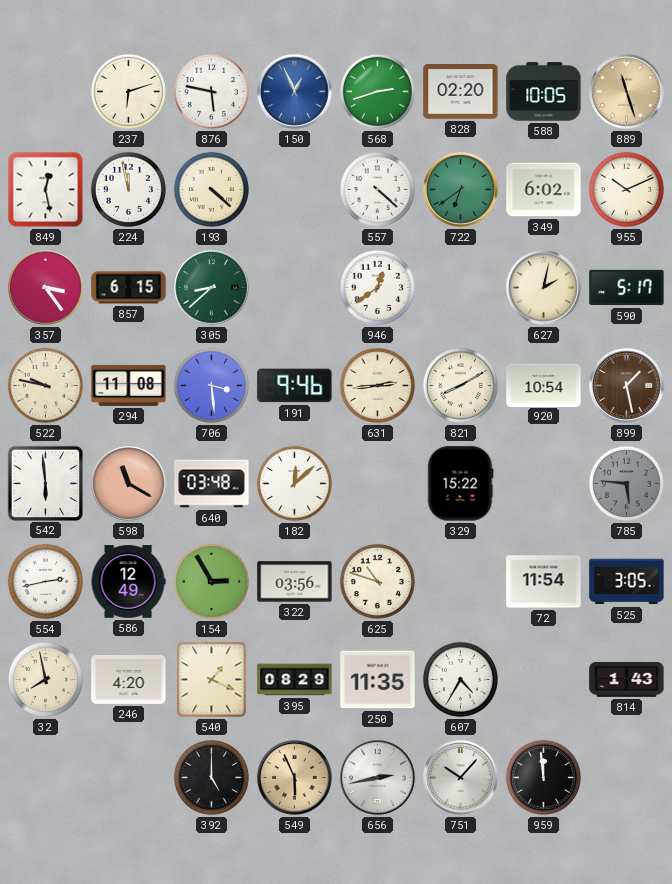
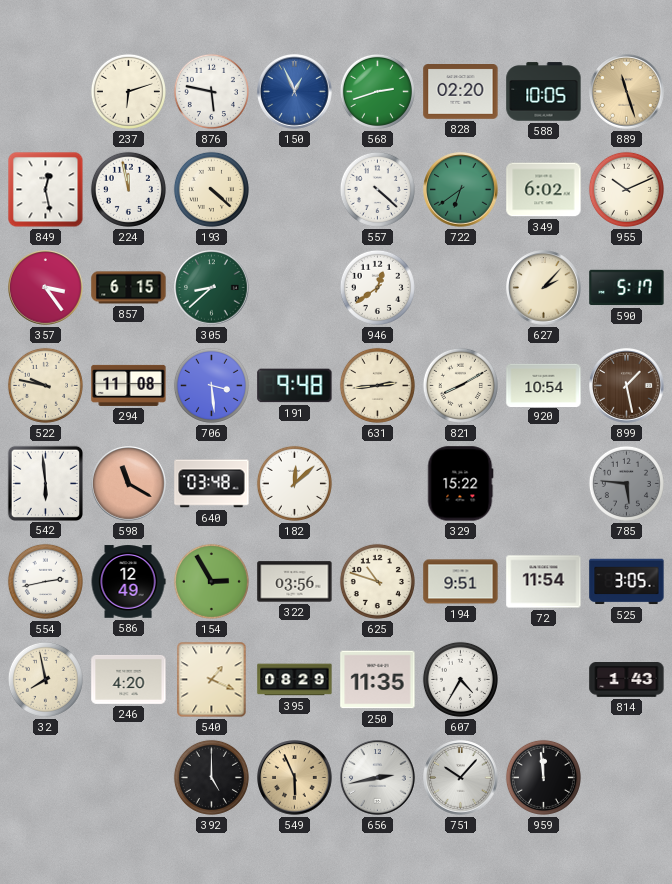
627: 2:02 -> 2:07
191: 9:46 -> 9:48
194: none -> 9:51
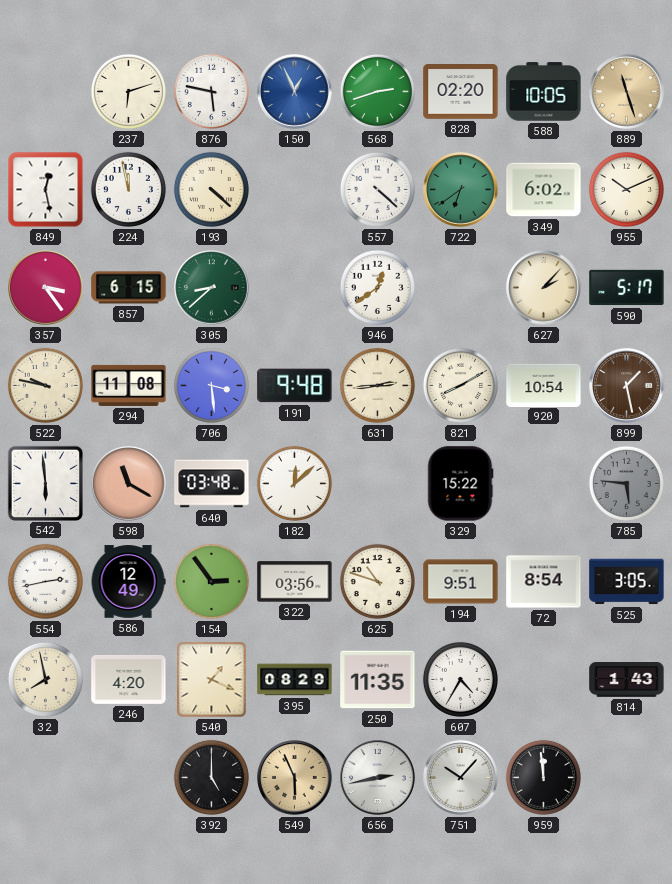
154: 2:55 -> 2:54
72: 11:54 -> 8:54
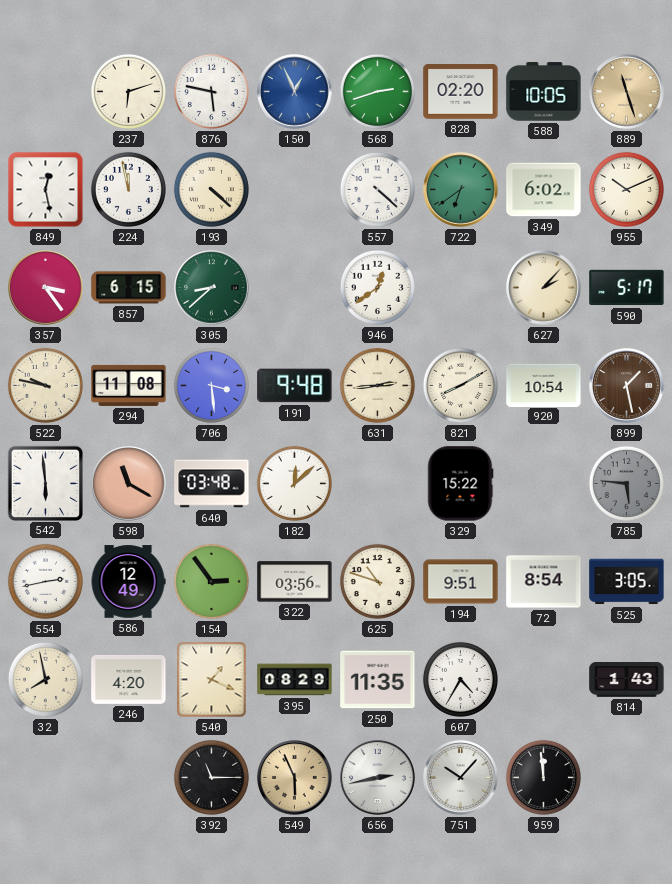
392: 5:00 -> 11:15
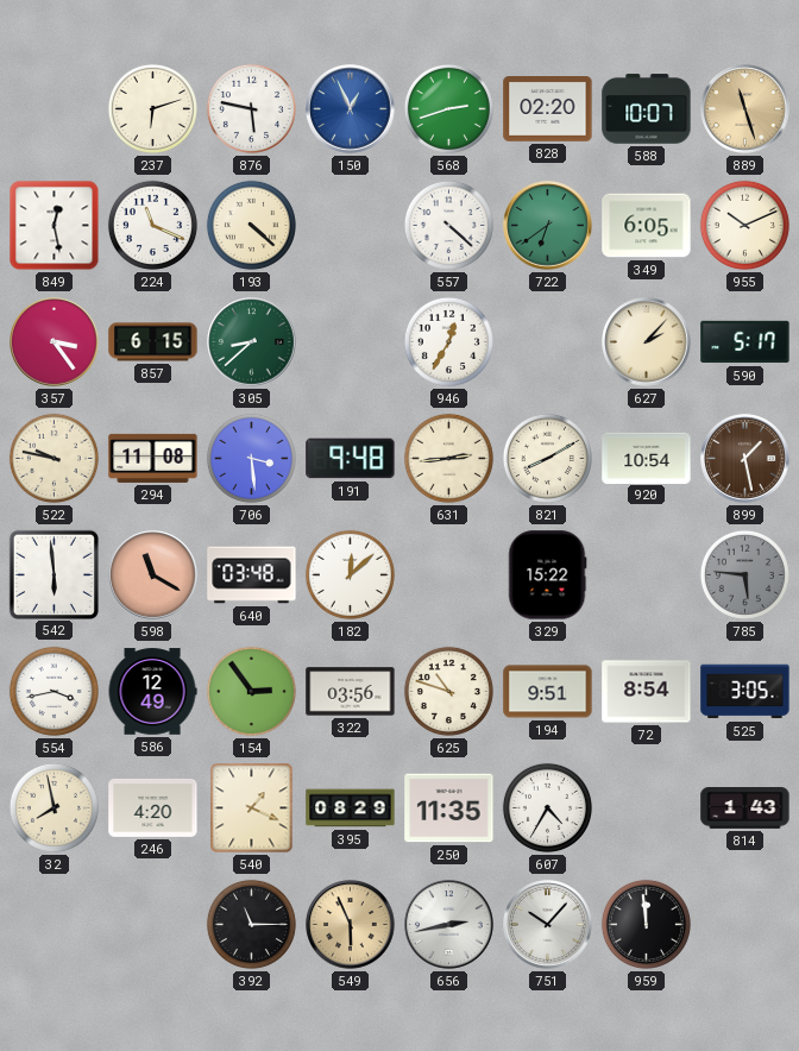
588: 10:05 -> 10:07
224: 11:58 -> 11:19
349: 6:02 -> 6:05
946: 12:39 -> 12:35
554: 2:43 -> 3:43
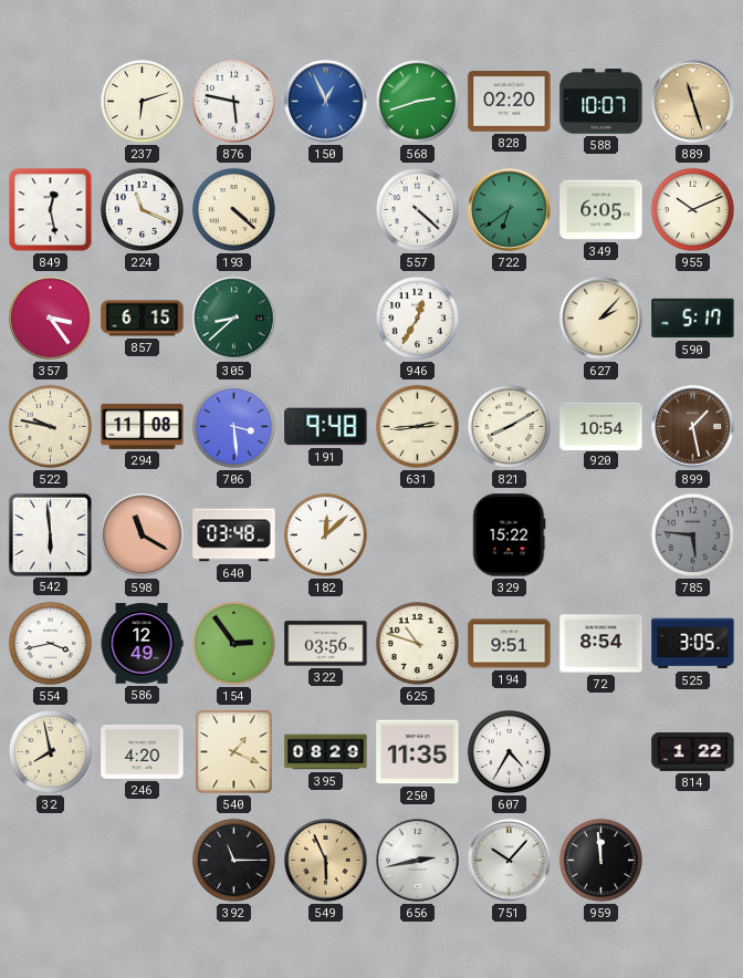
814: 1:43 -> 1:22
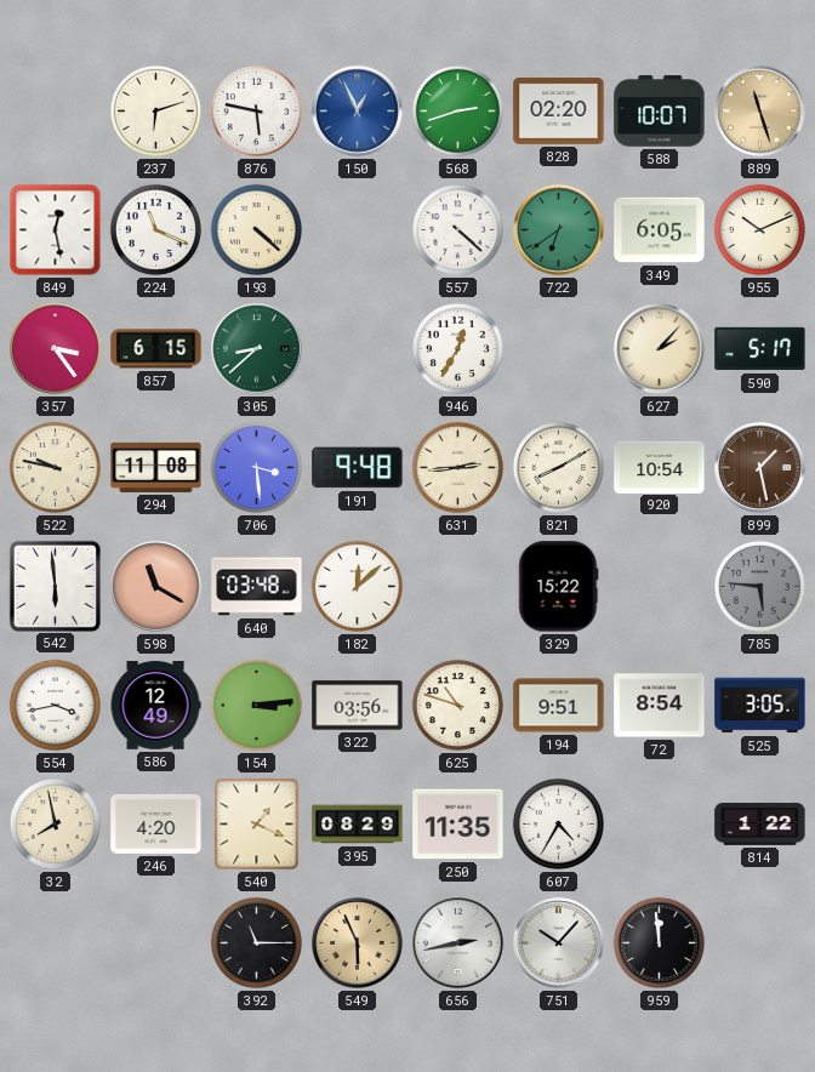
154: 2:54 -> 3:14
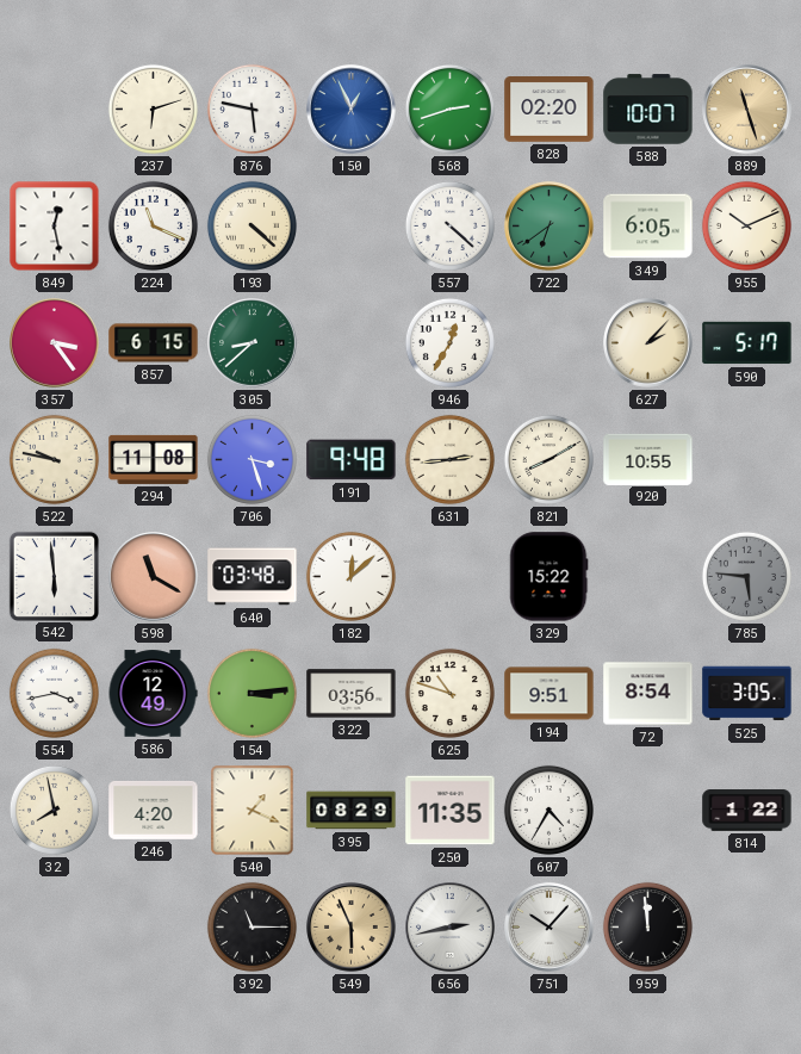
706: 3:29 -> 3:27
920: 10:54 -> 10:55
899: 1:28 -> none
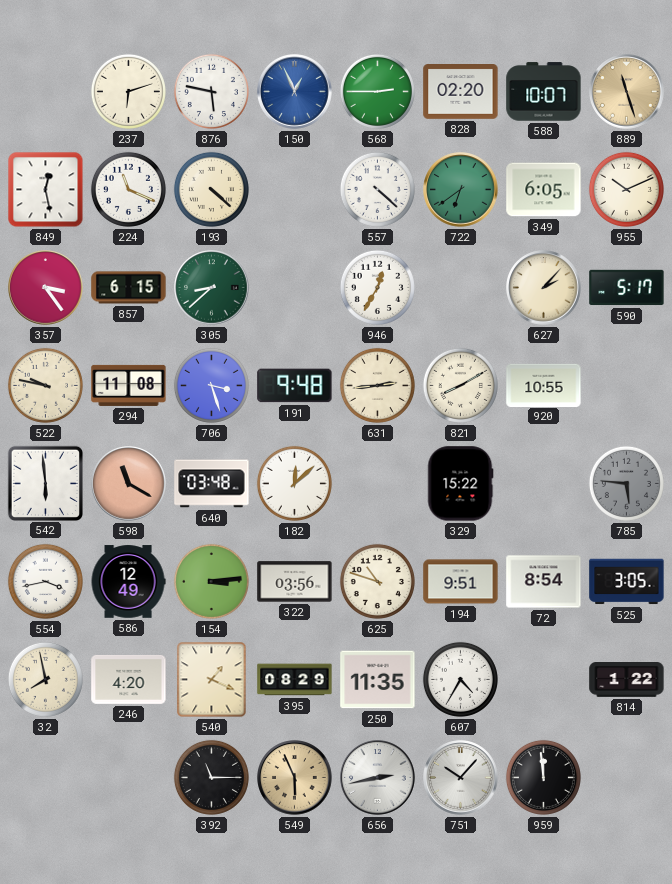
568: 2:42 -> 2:45
